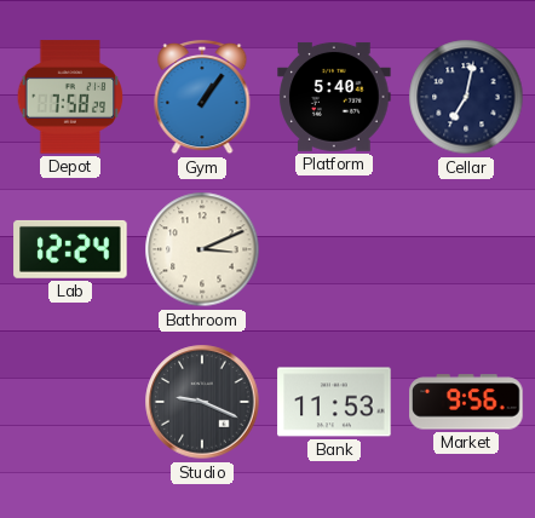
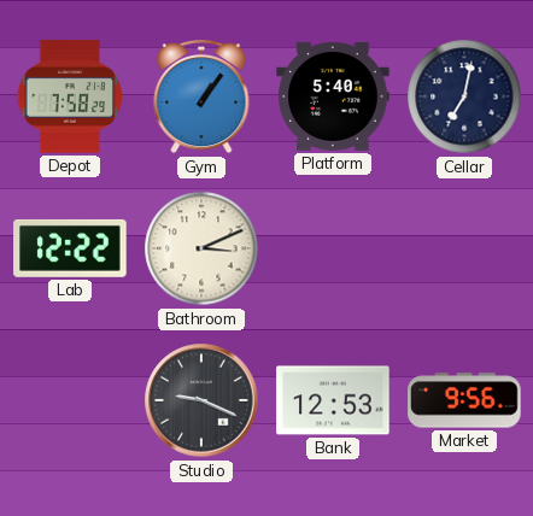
Lab: 12:24 -> 12:22
Bank: 11:53 -> 12:53
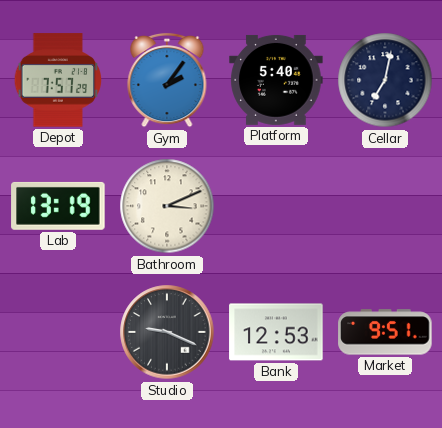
Depot: 7:58 -> 7:57
Gym: 1:06 -> 2:06
Lab: 12:22 -> 13:19
Market: 9:56 -> 9:51
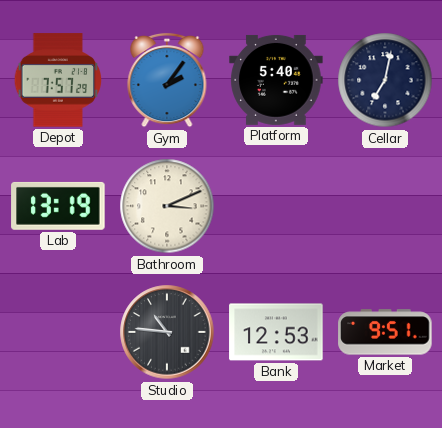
Studio: 9:19 -> 10:46
